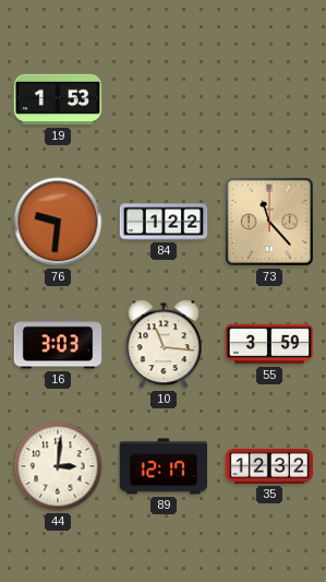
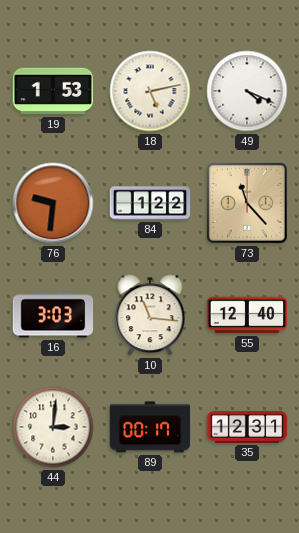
18: none -> 5:13
49: none -> 4:19
55: 3:59 -> 12:40
89: 12:17 -> 00:17
35: 12:32 -> 12:31
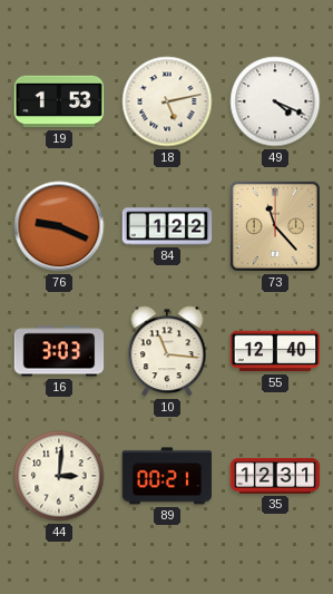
76: 9:31 -> 9:19
89: 00:17 -> 00:21
